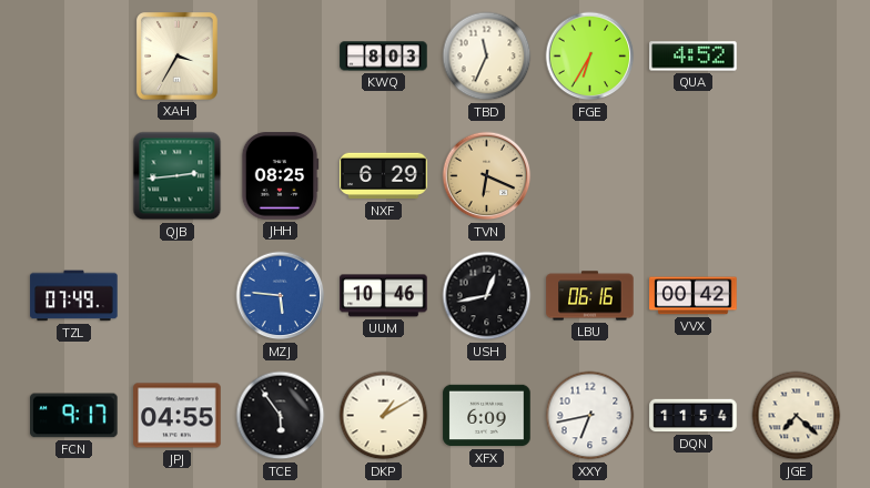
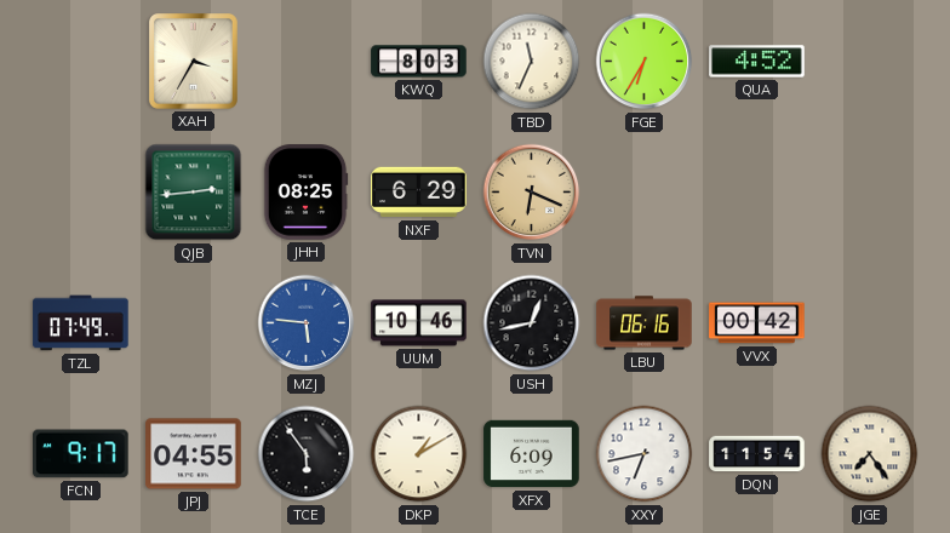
JGE: 7:22 -> 7:24
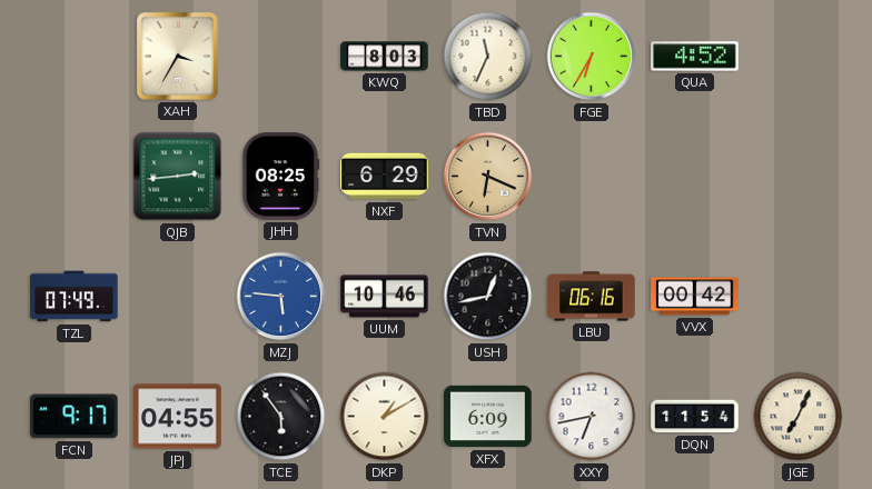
JGE: 7:24 -> 7:04
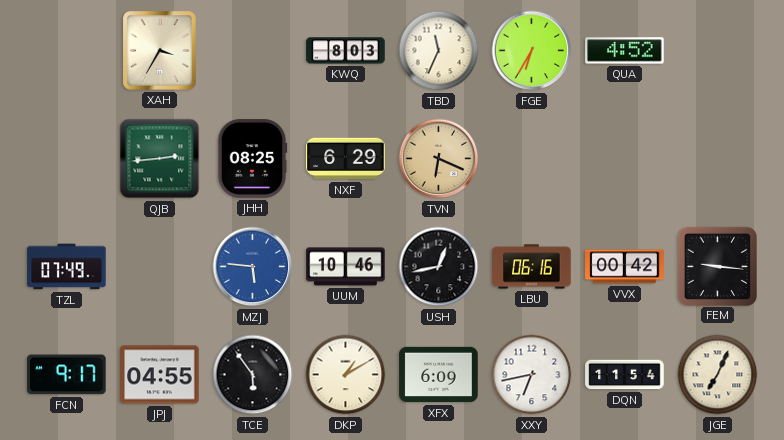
FEM: none -> 9:16
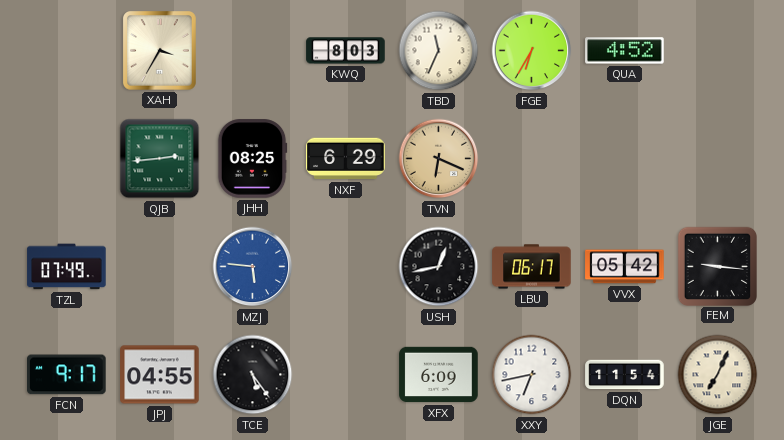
UUM: 10:46 -> none
LBU: 06:16 -> 06:17
VVX: 00:42 -> 05:42
TCE: 5:54 -> 5:24
DKP: 1:10 -> none
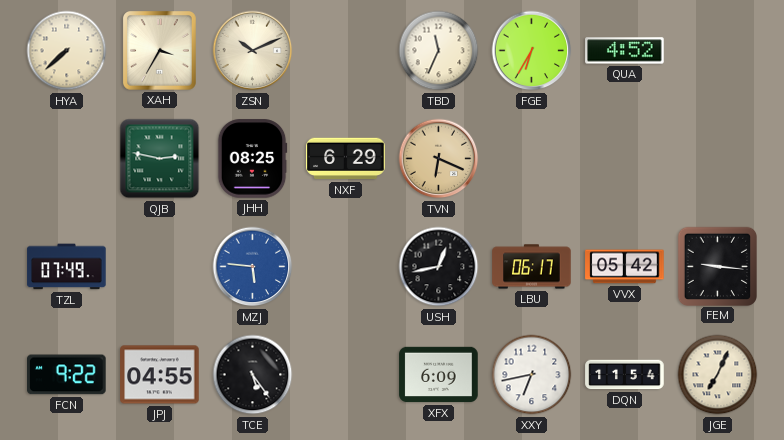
HYA: none -> 7:38
ZSN: none -> 10:11
KWQ: 8:03 -> none
QJB: 2:44 -> 2:47
FCN: 9:17 -> 9:22
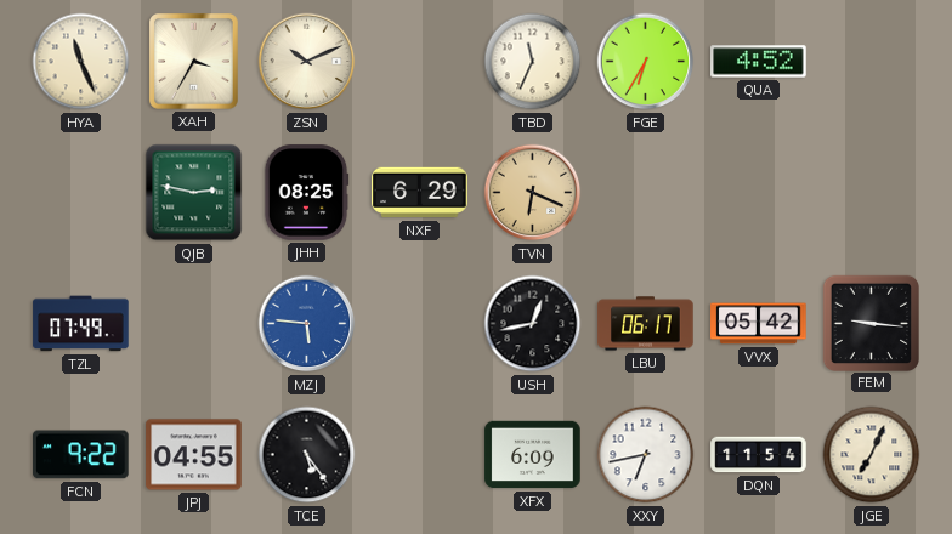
HYA: 7:38 -> 11:26
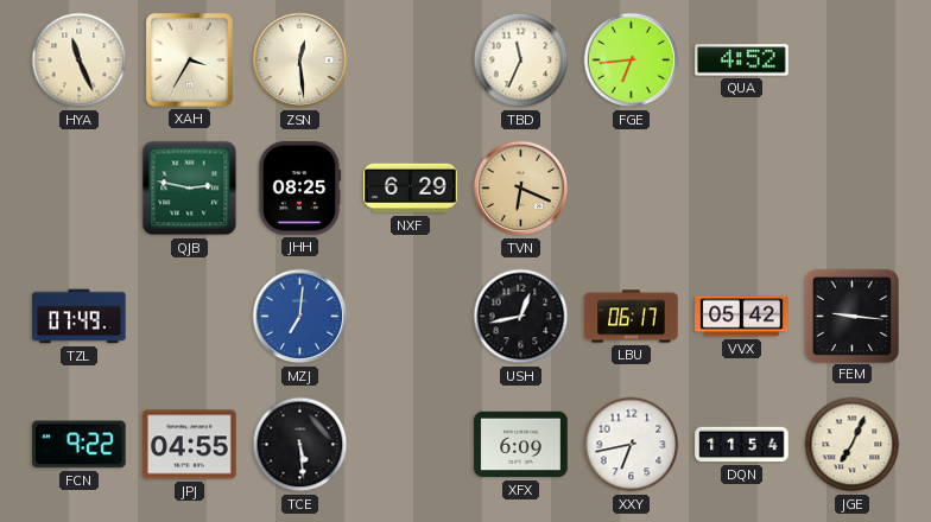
ZSN: 10:11 -> 12:29
FGE: 6:35 -> 6:44
MZJ: 5:46 -> 7:01
TCE: 5:24 -> 5:29
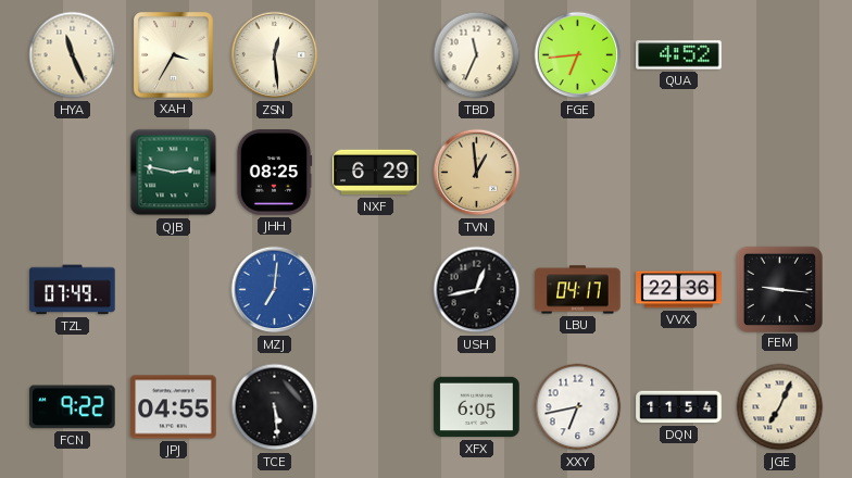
TVN: 6:19 -> 12:59
LBU: 06:17 -> 04:17
VVX: 05:42 -> 22:36
XFX: 6:09 -> 6:05
